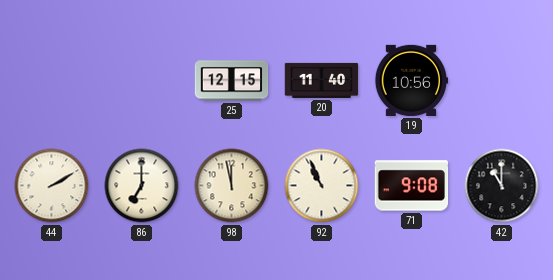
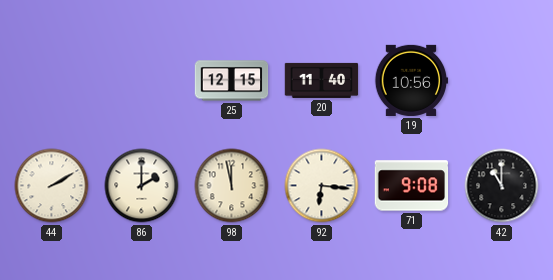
86: 7:00 -> 2:00
92: 10:56 -> 6:16
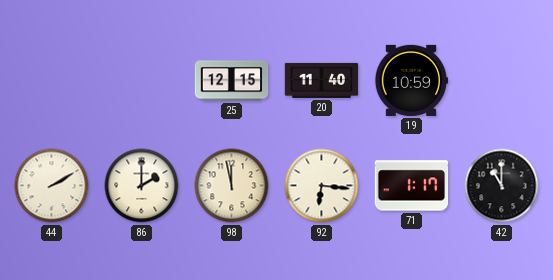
19: 10:56 -> 10:59
71: 9:08 -> 1:17
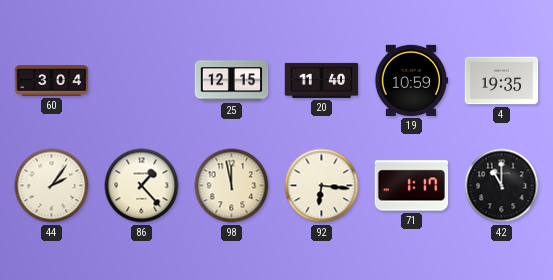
60: none -> 3:04
4: none -> 19:35
44: 2:10 -> 2:06
86: 2:00 -> 1:23
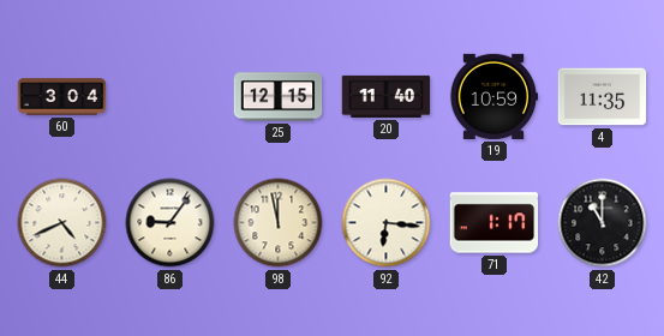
4: 19:35 -> 11:35
44: 2:06 -> 4:41
86: 1:23 -> 9:06
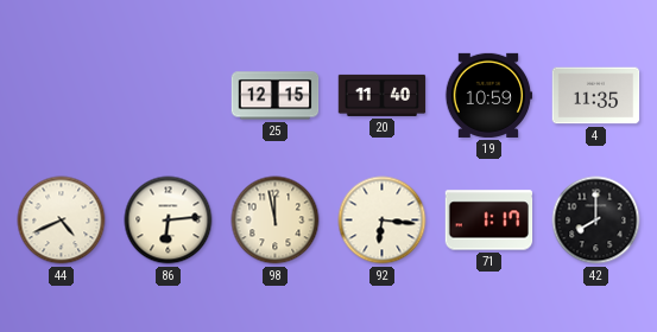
60: 3:04 -> none
86: 9:06 -> 6:14
42: 11:00 -> 8:00
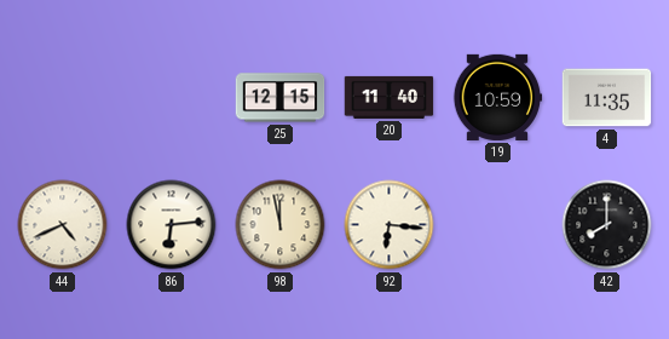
71: 1:17 -> none
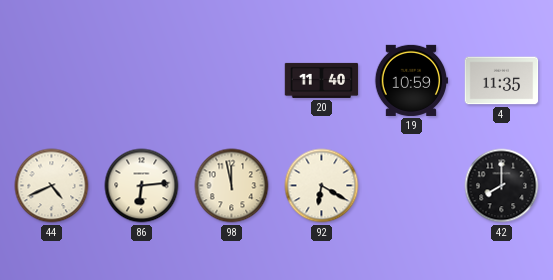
25: 12:15 -> none
92: 6:16 -> 6:20
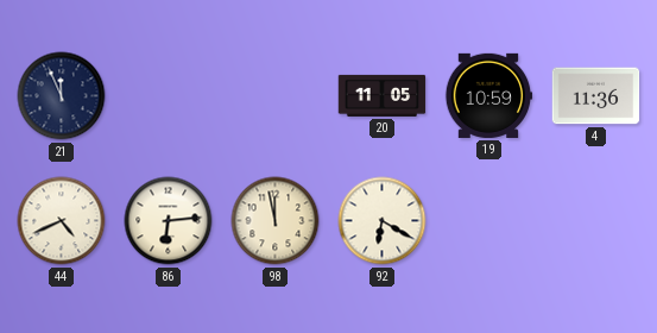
21: none -> 11:56
20: 11:40 -> 11:05
4: 11:35 -> 11:36
42: 8:00 -> none
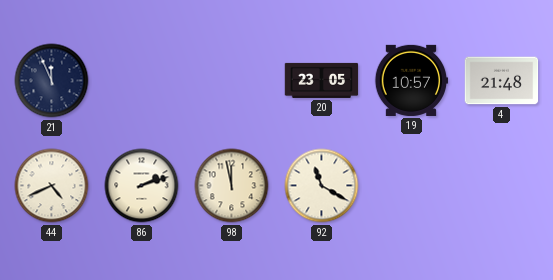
20: 11:05 -> 23:05
19: 10:59 -> 10:57
4: 11:36 -> 21:48
86: 6:14 -> 2:12
92: 6:20 -> 11:20
